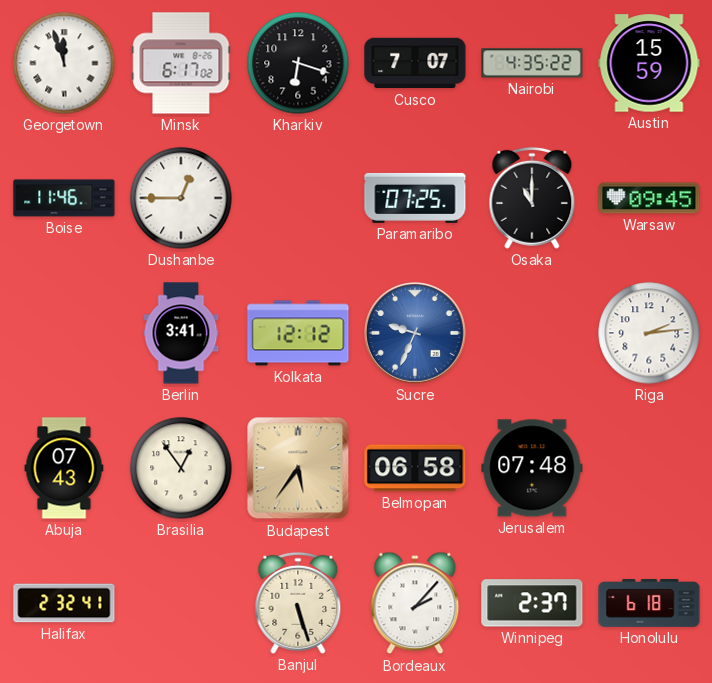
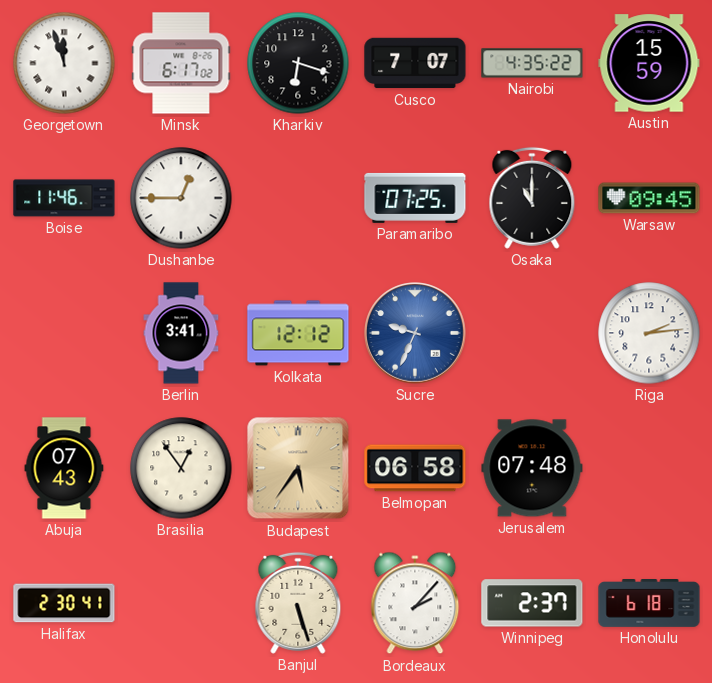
Halifax: 2:32 -> 2:30
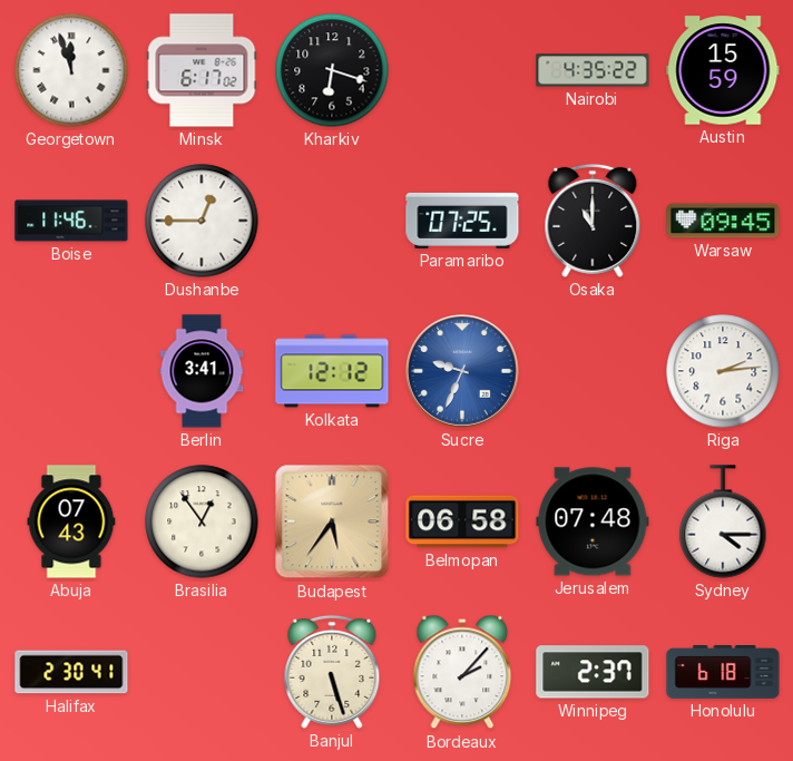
Cusco: 7:07 -> none
Sydney: none -> 4:15
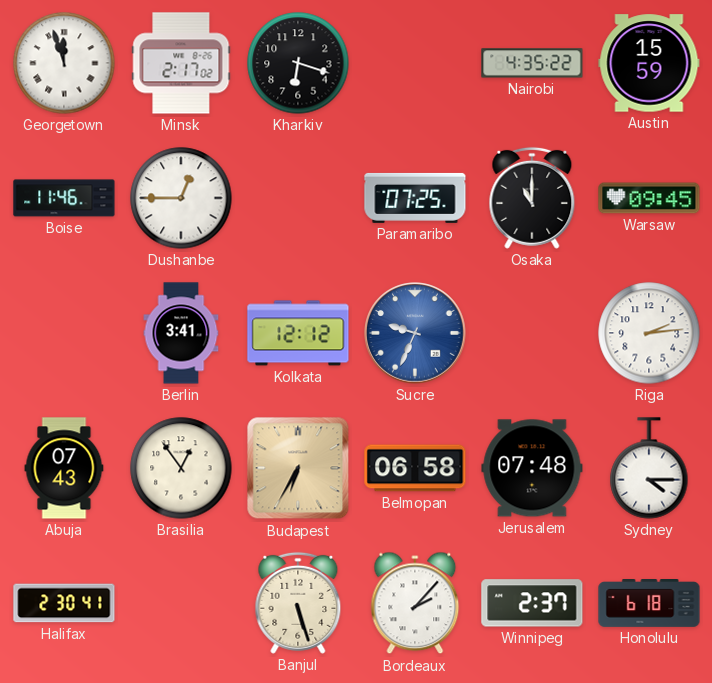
Minsk: 6:17 -> 2:17
Budapest: 5:36 -> 6:35
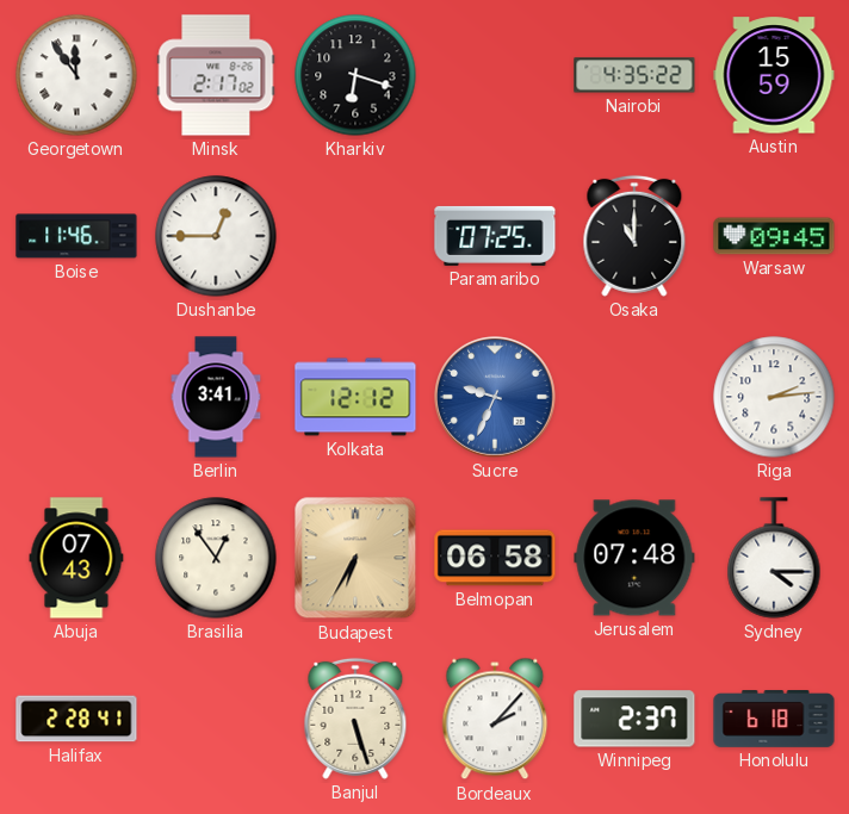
Georgetown: 11:57 -> 11:54
Halifax: 2:30 -> 2:28
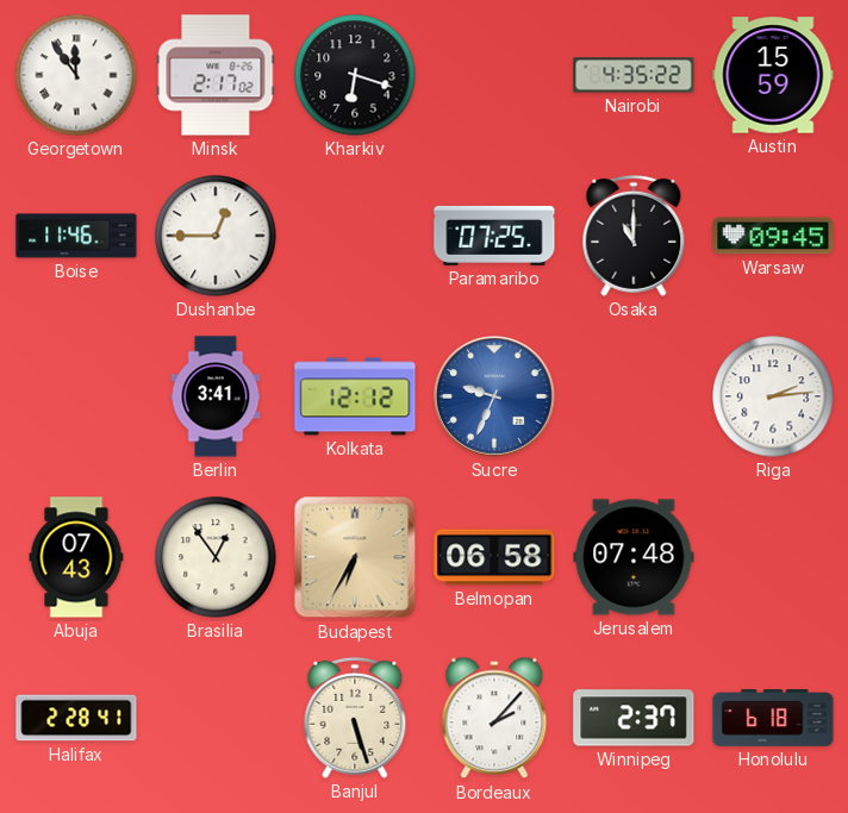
Sydney: 4:15 -> none
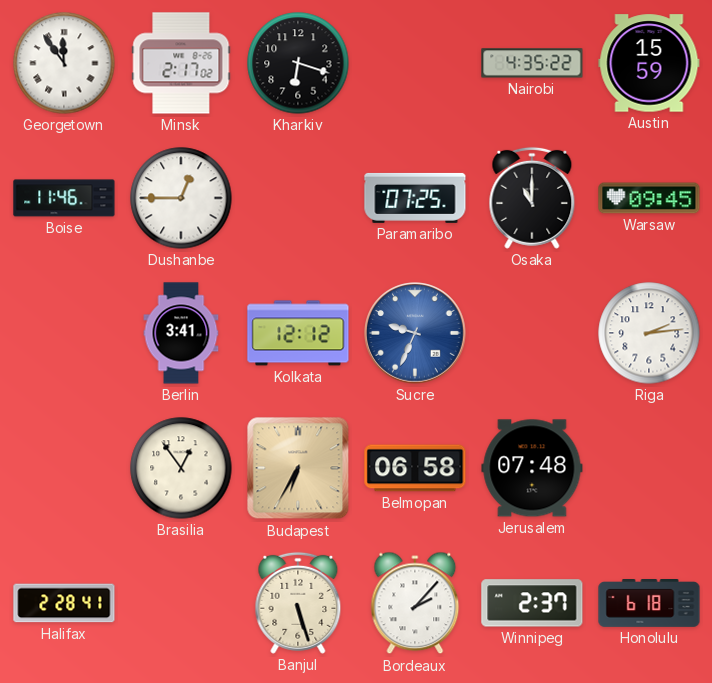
Abuja: 07:43 -> none
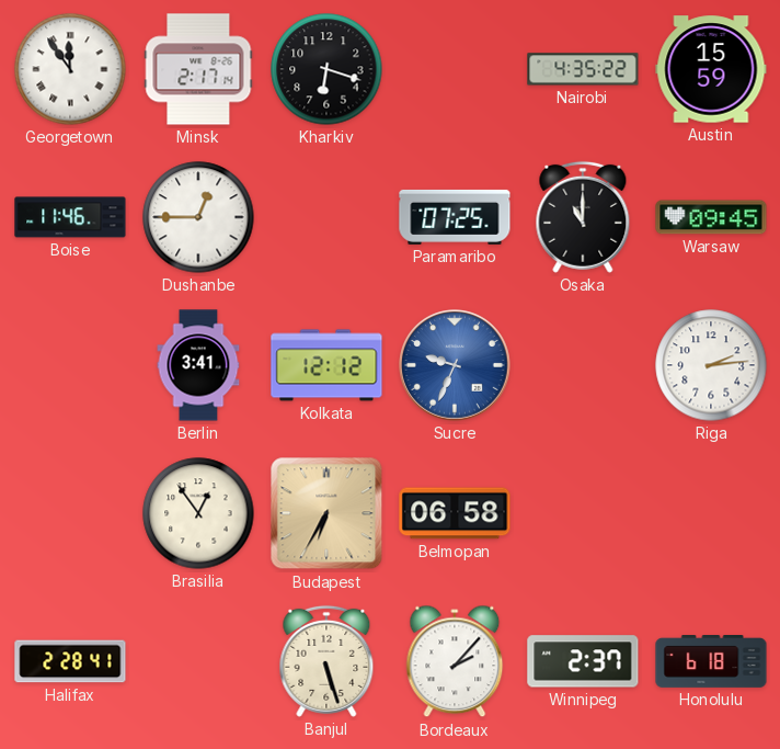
Minsk: 2:17:02 -> 2:17:14
Jerusalem: 07:48 -> none
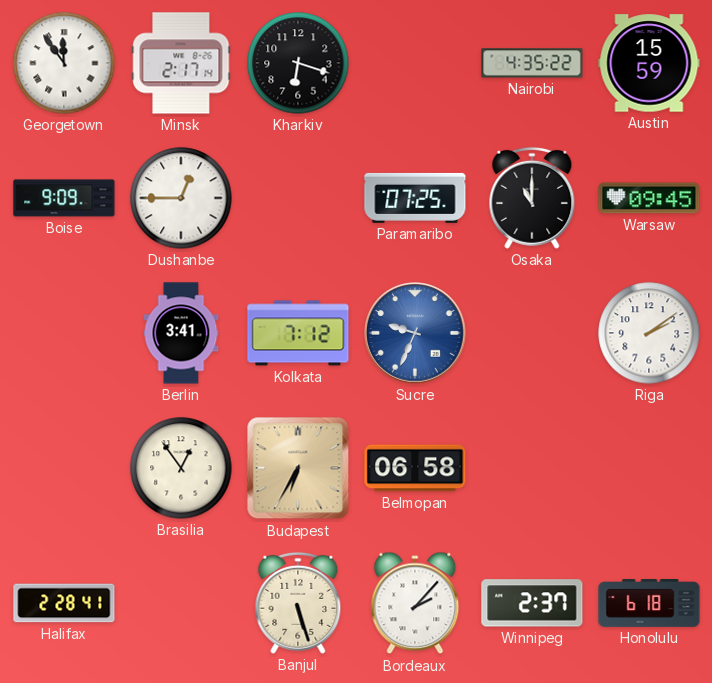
Boise: 11:46 -> 9:09
Kolkata: 12:12 -> 7:12
Riga: 2:14 -> 2:09
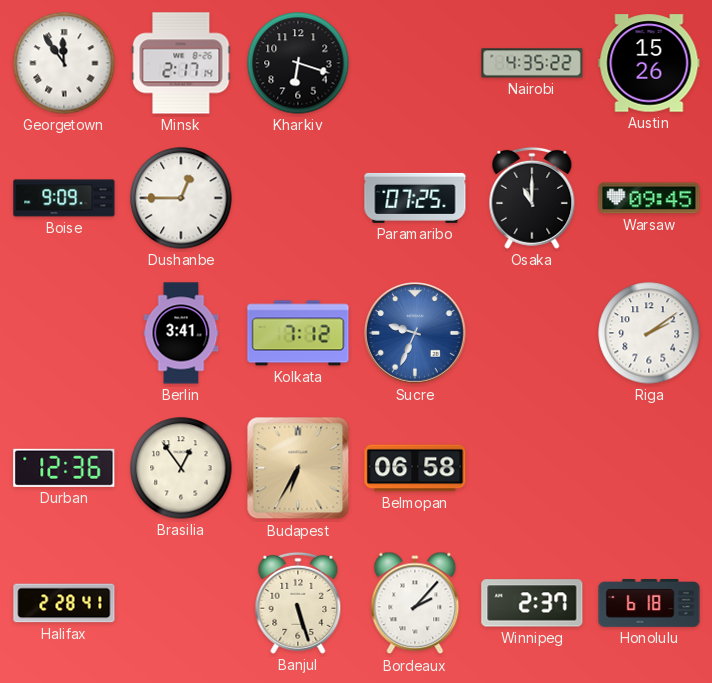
Austin: 15:59 -> 15:26
Durban: none -> 12:36
